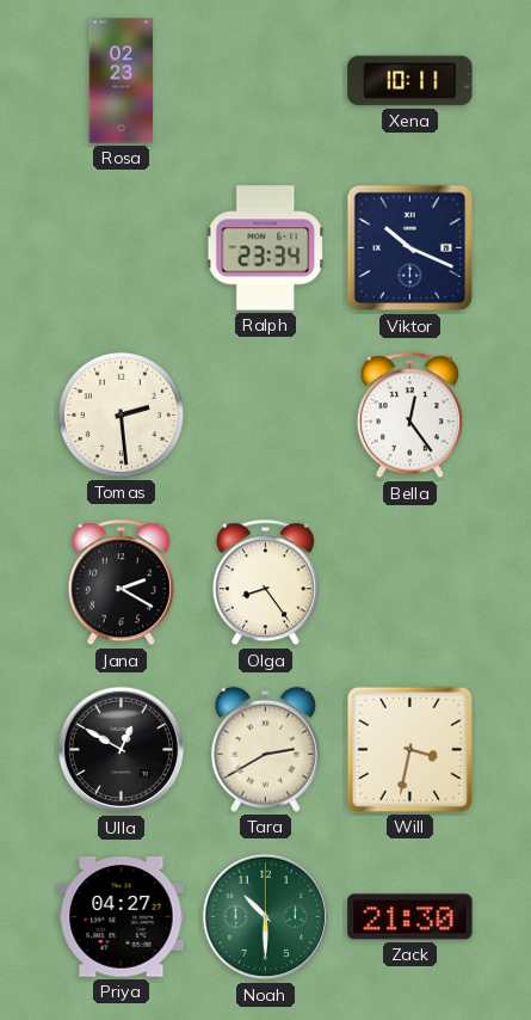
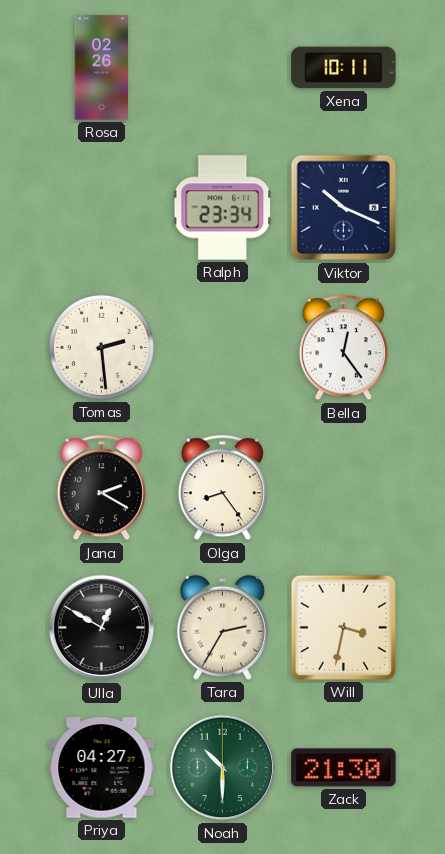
Rosa: 02:23 -> 02:26
Tara: 2:40 -> 2:35
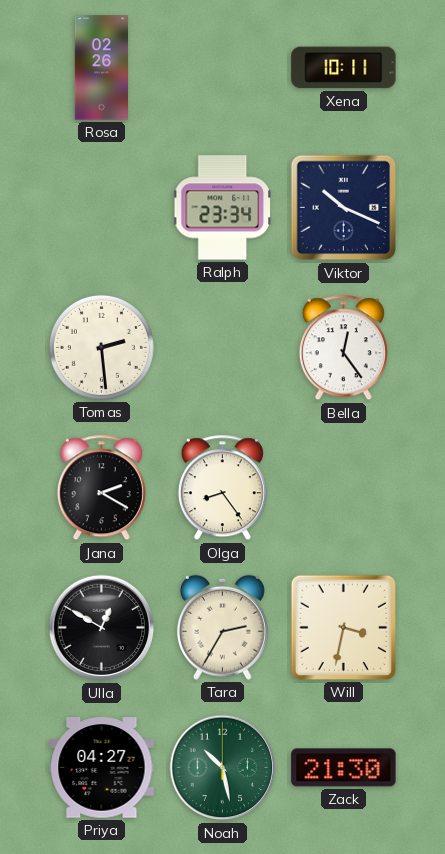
Noah: 10:30 -> 10:28
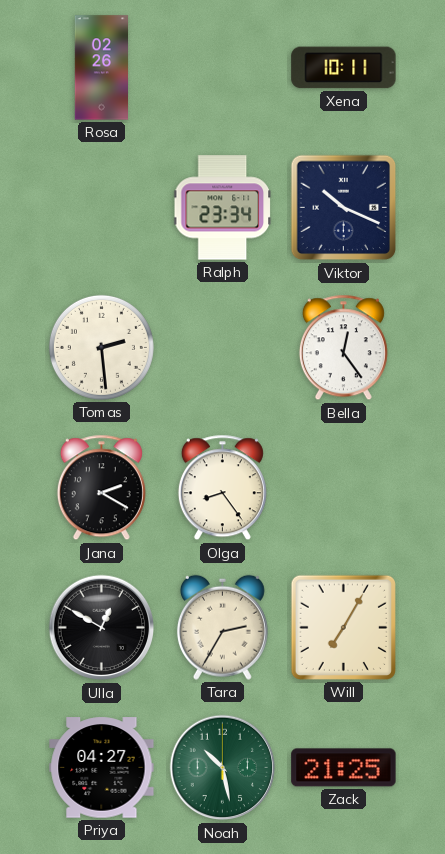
Will: 3:32 -> 7:05
Zack: 21:30 -> 21:25
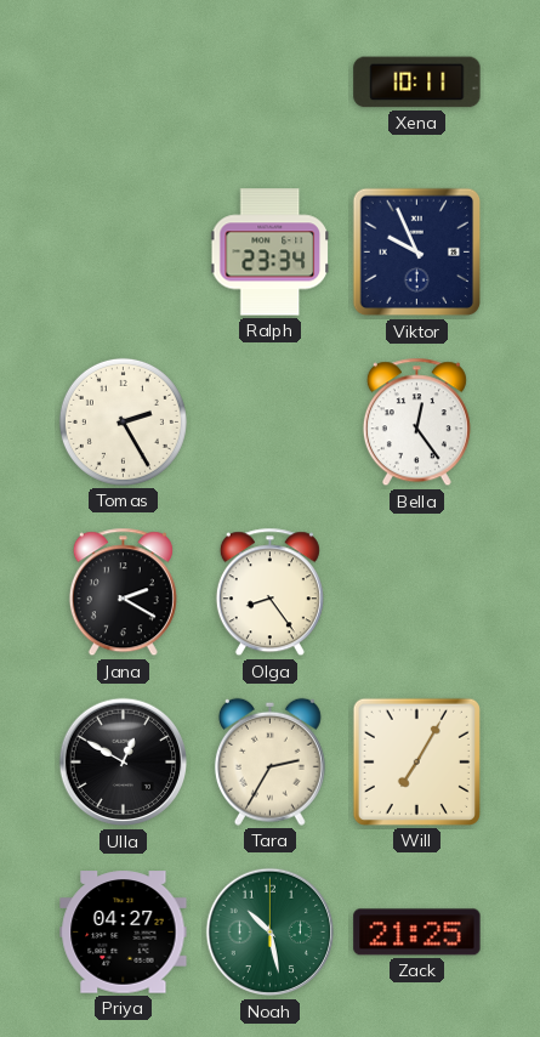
Rosa: 02:26 -> none
Viktor: 10:19 -> 9:56
Tomas: 2:29 -> 2:25
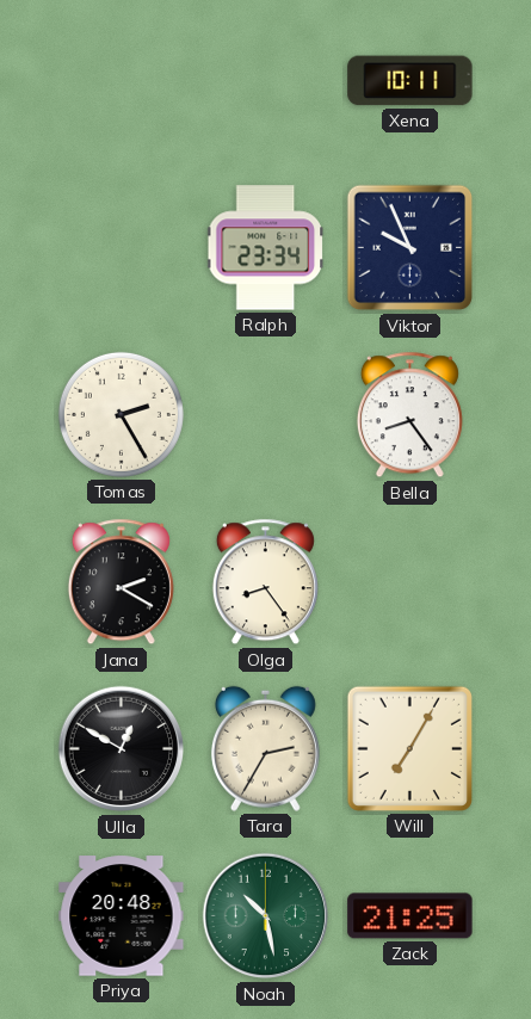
Bella: 12:24 -> 8:24
Priya: 04:27 -> 20:48
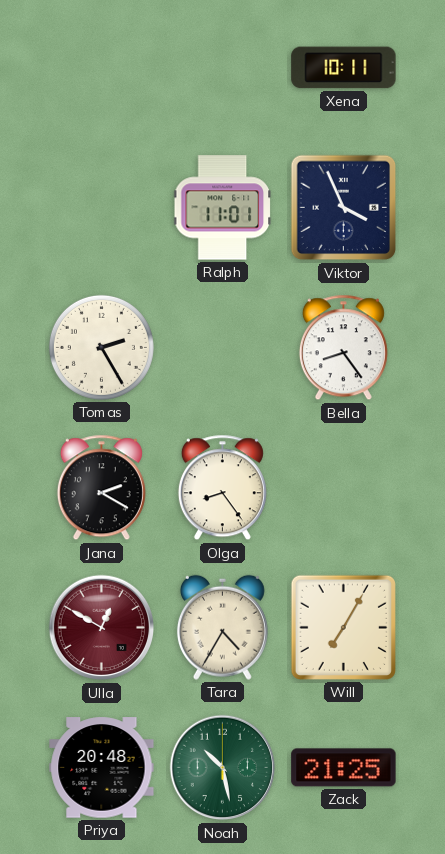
Ralph: 23:34 -> 11:01
Viktor: 9:56 -> 3:56
Ulla dial: black -> burgundy
Tara: 2:35 -> 4:35
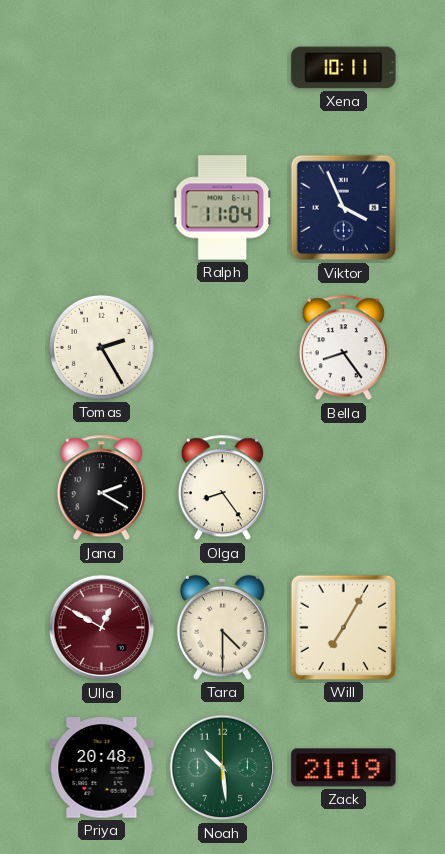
Ralph: 11:01 -> 11:04
Tara: 4:35 -> 4:30
Noah: 10:28 -> 10:29
Zack: 21:25 -> 21:19
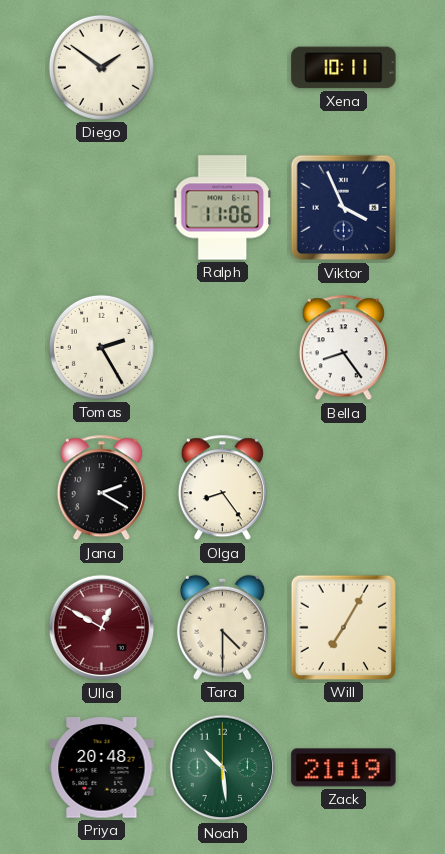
Diego: none -> 1:51
Ralph: 11:04 -> 11:06
